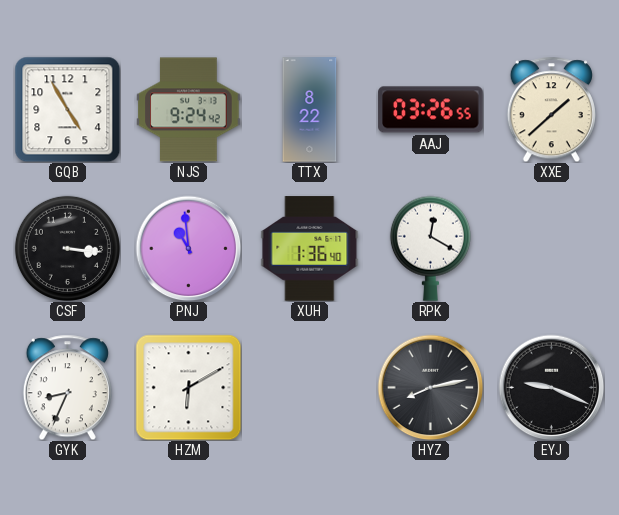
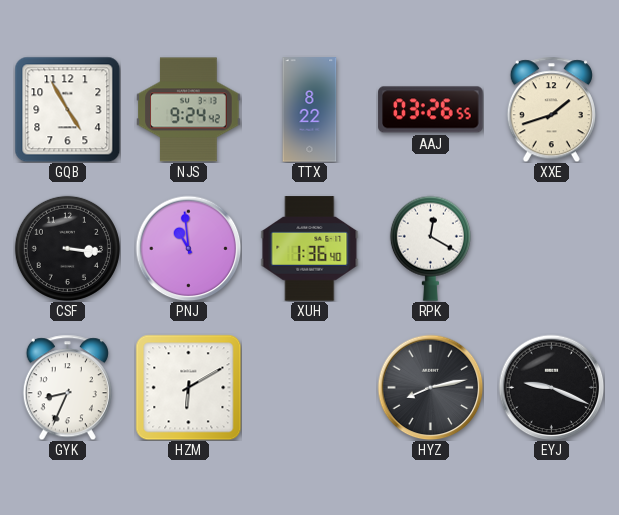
XXE: 1:38 -> 1:42
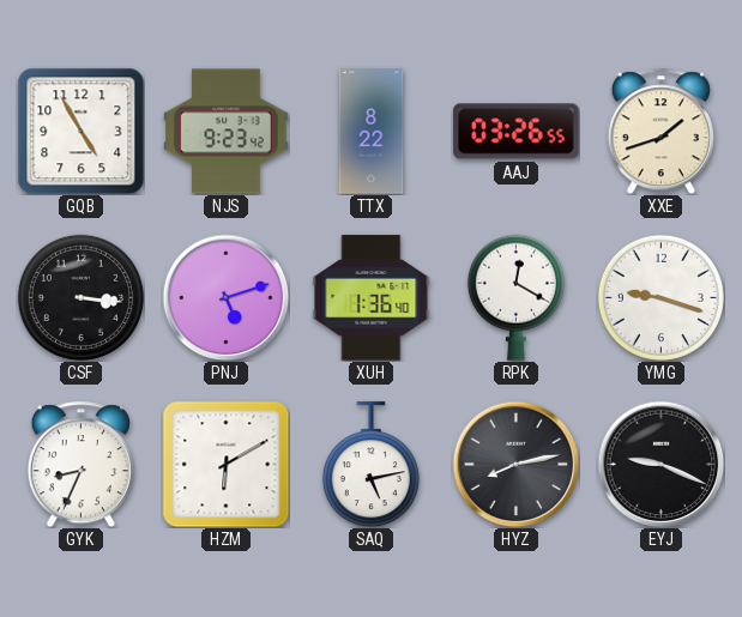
NJS: 9:24 -> 9:23
PNJ: 10:59 -> 5:12
YMG: none -> 9:18
SAQ: none -> 5:13
